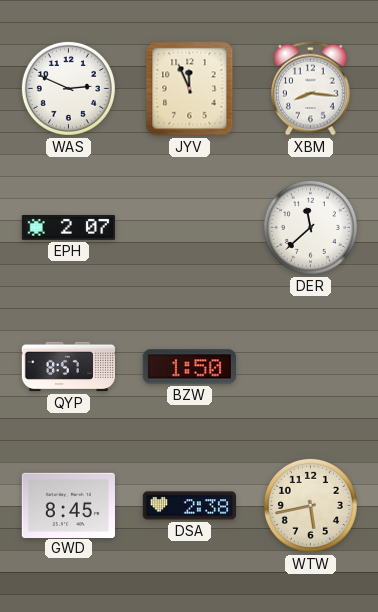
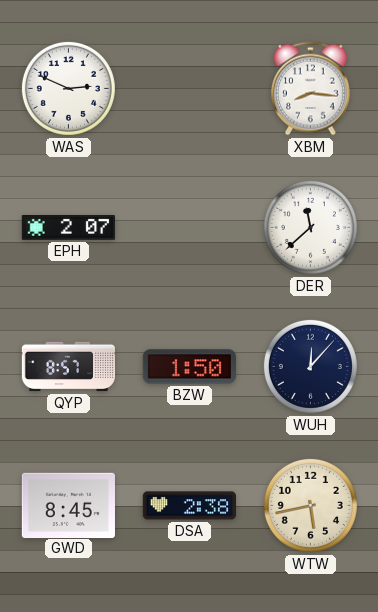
JYV: 11:56 -> none
WUH: none -> 12:07
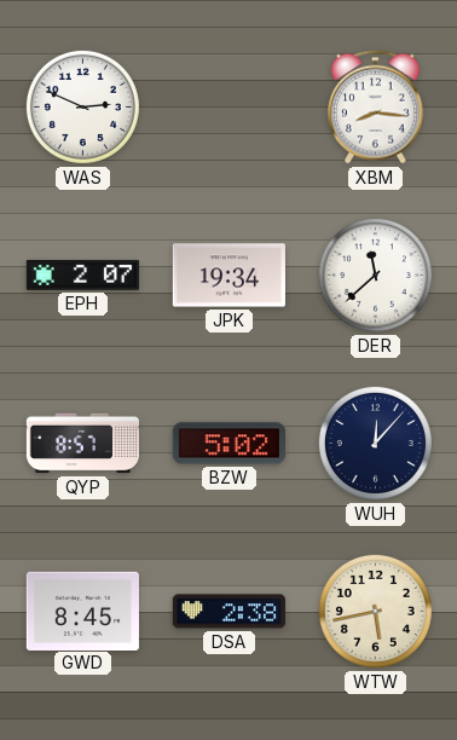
JPK: none -> 19:34
BZW: 1:50 -> 5:02
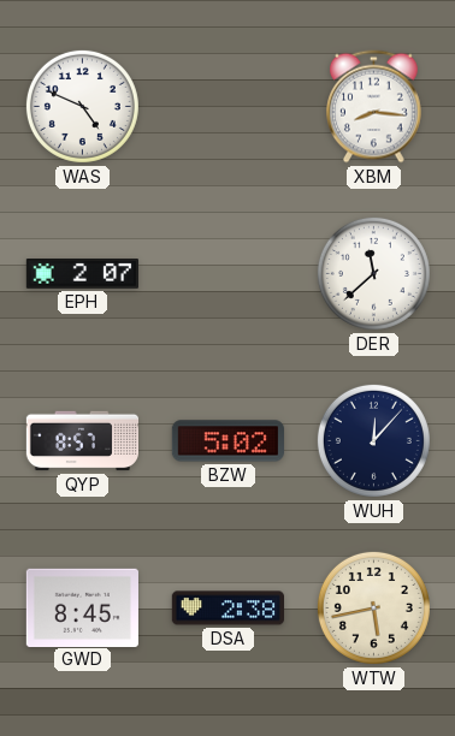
WAS: 2:49 -> 4:49
JPK: 19:34 -> none
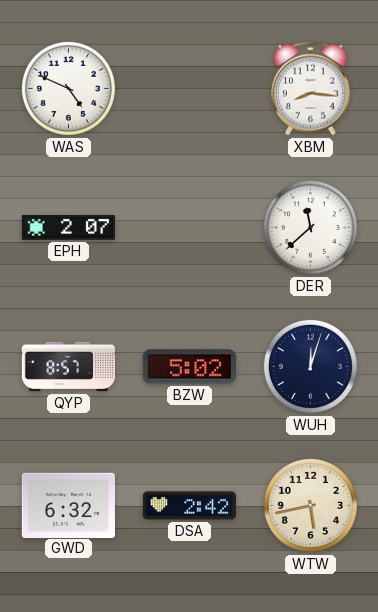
WUH: 12:07 -> 12:03
GWD: 8:45 -> 6:32
DSA: 2:38 -> 2:42
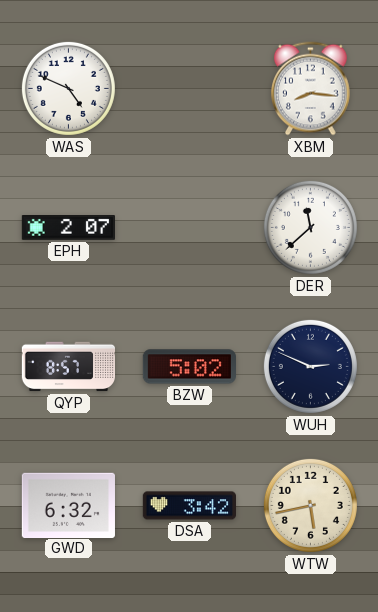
WUH: 12:03 -> 2:49
DSA: 2:42 -> 3:42
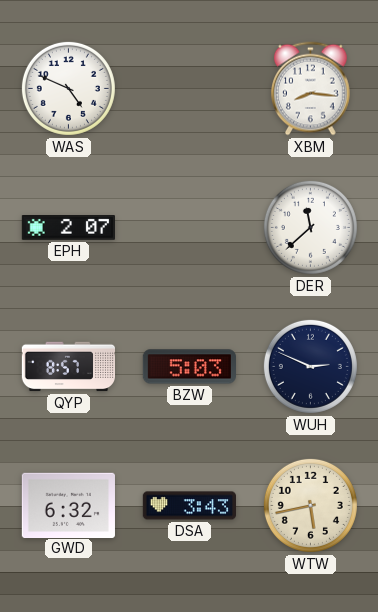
BZW: 5:02 -> 5:03
DSA: 3:42 -> 3:43
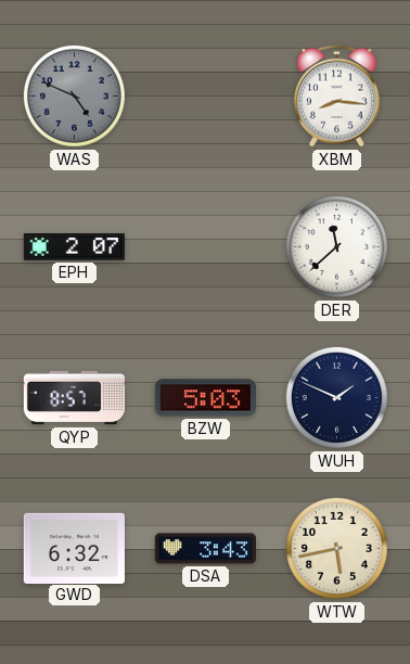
WAS dial: white -> grey
WUH: 2:49 -> 1:49
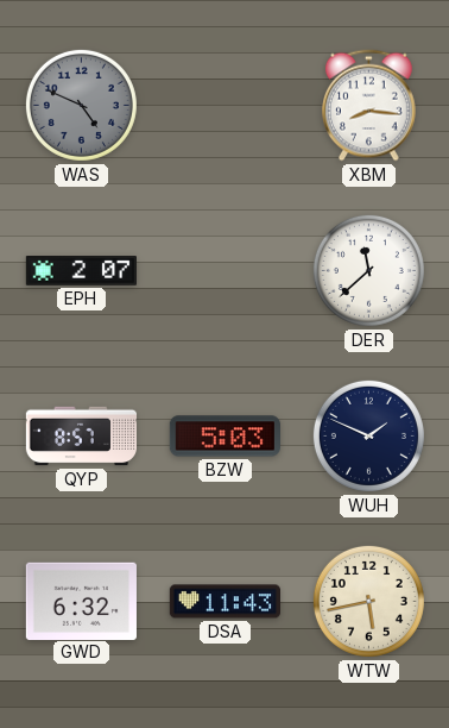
DSA: 3:43 -> 11:43
